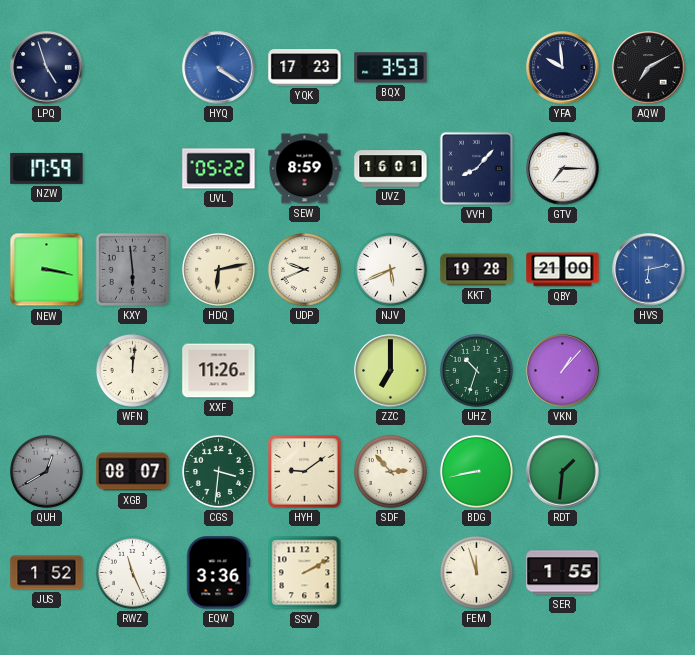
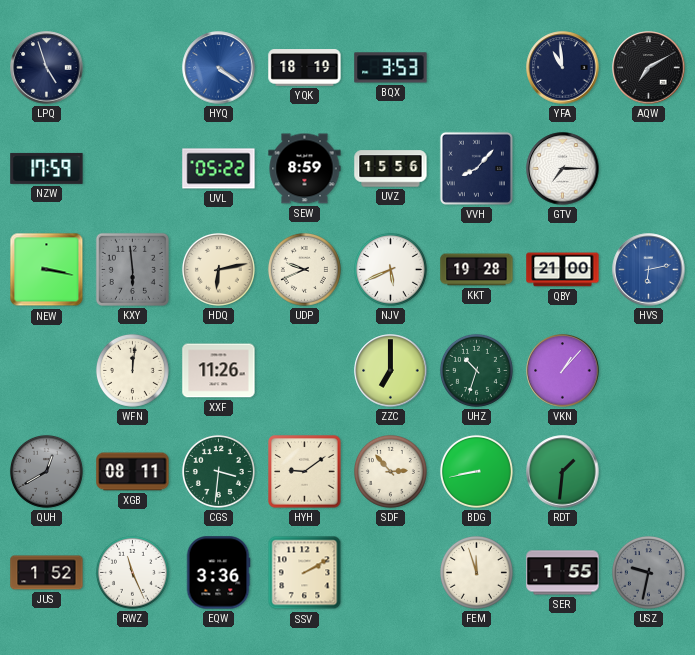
YQK: 17:23 -> 18:19
YFA: 9:59 -> 10:59
UVZ: 16:01 -> 15:56
XGB: 08:07 -> 08:11
USZ: none -> 9:32
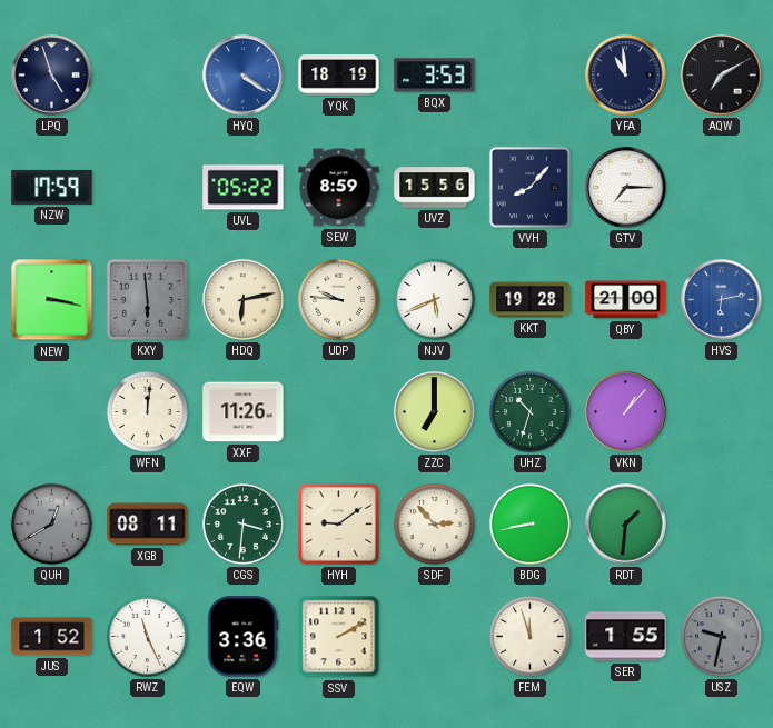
UDP: 9:41 -> 9:46
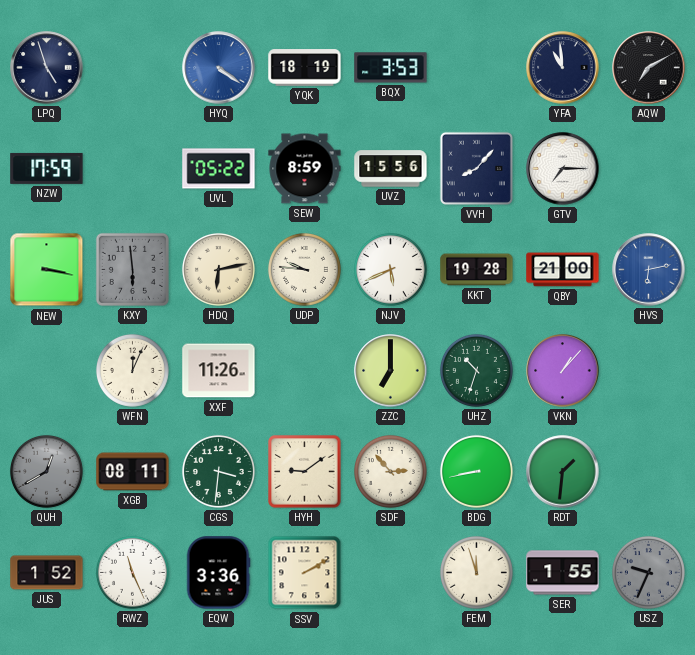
WFN: 12:01 -> 12:04
USZ: 9:32 -> 9:34
